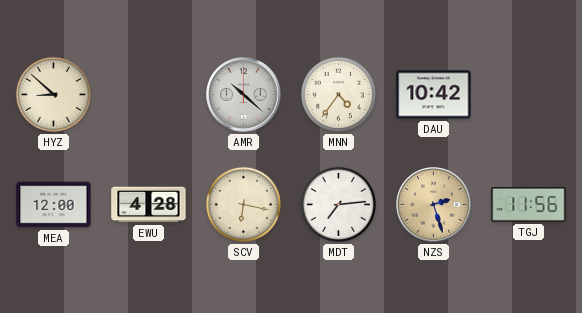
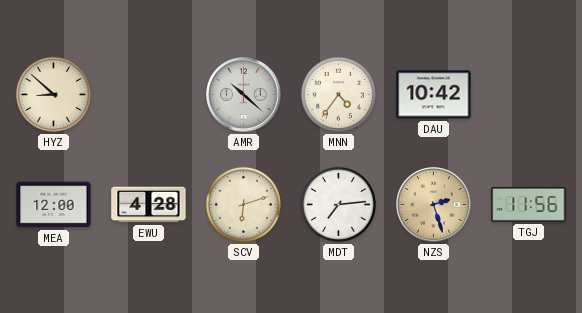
SCV: 6:17 -> 6:12
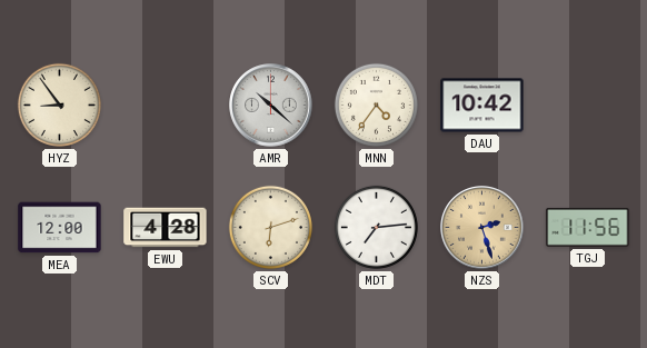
HYZ: 8:52 -> 8:54
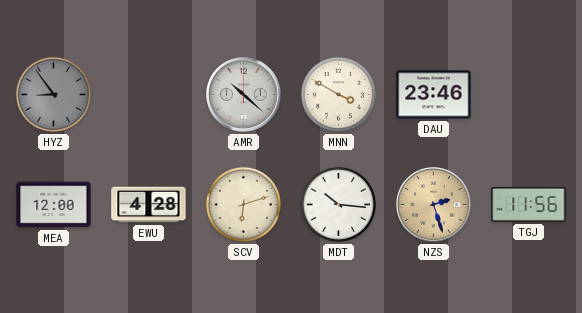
HYZ dial: cream -> grey
MNN: 4:36 -> 3:50
DAU: 10:42 -> 23:46
MDT: 7:14 -> 10:16
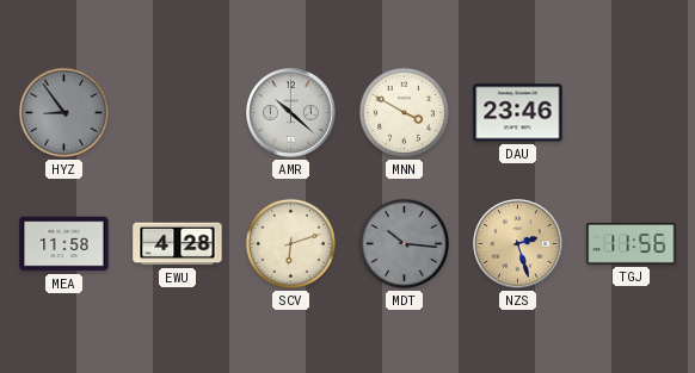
MEA: 12:00 -> 11:58
MDT dial: white -> grey
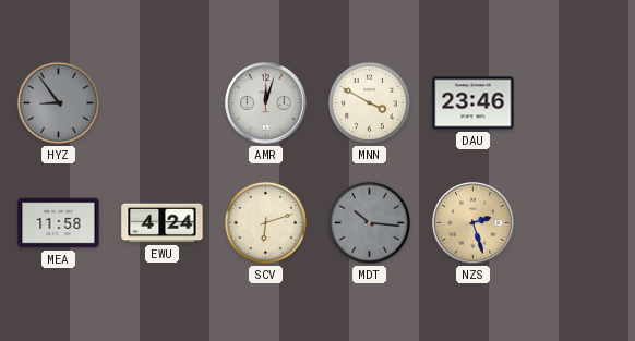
AMR: 10:22 -> 12:03
EWU: 4:28 -> 4:24
TGJ: 11:56 -> none
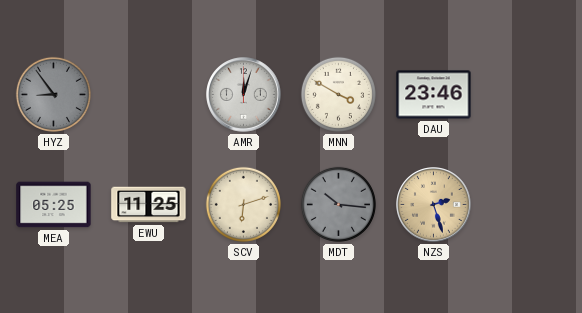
MEA: 11:58 -> 05:25
EWU: 4:24 -> 11:25
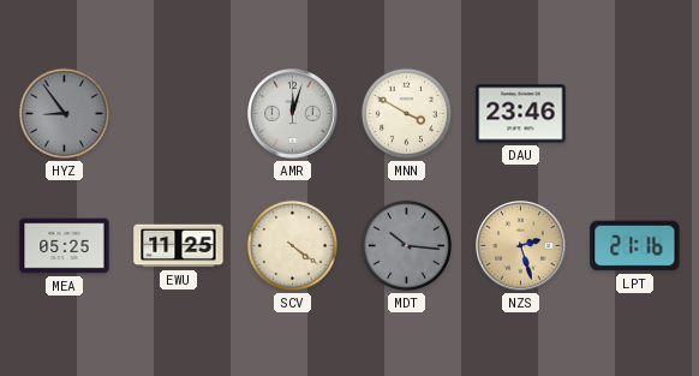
SCV: 6:12 -> 4:21
LPT: none -> 21:16
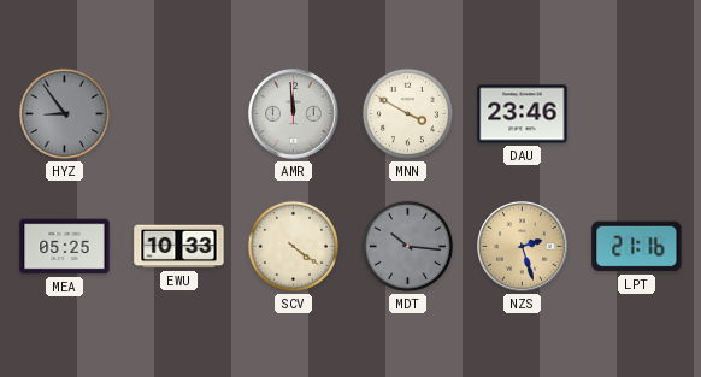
AMR: 12:03 -> 11:59
EWU: 11:25 -> 10:33
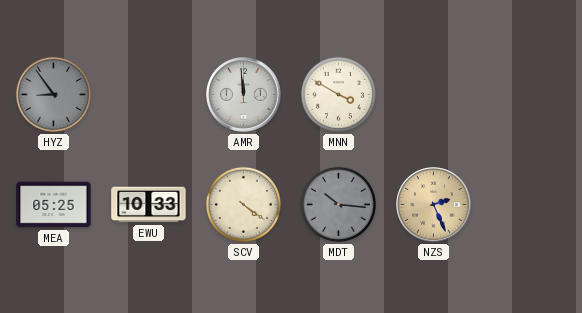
DAU: 23:46 -> none
NZS: 2:27 -> 2:26
LPT: 21:16 -> none
